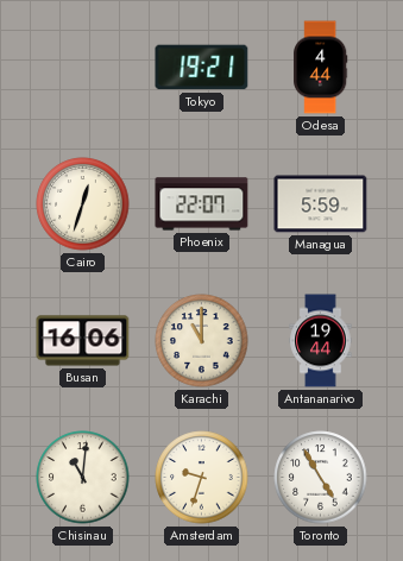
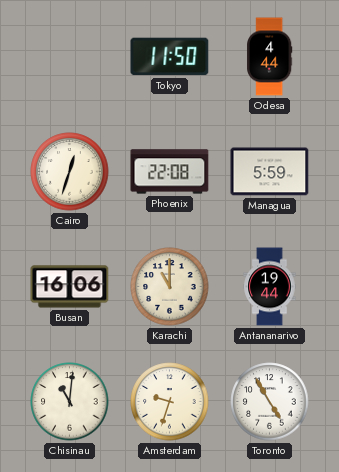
Tokyo: 19:21 -> 11:50
Phoenix: 22:07 -> 22:08
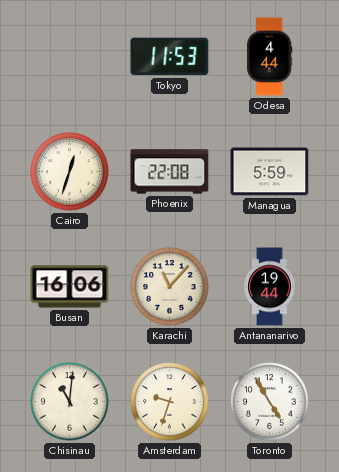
Tokyo: 11:50 -> 11:53
Karachi: 11:00 -> 11:07
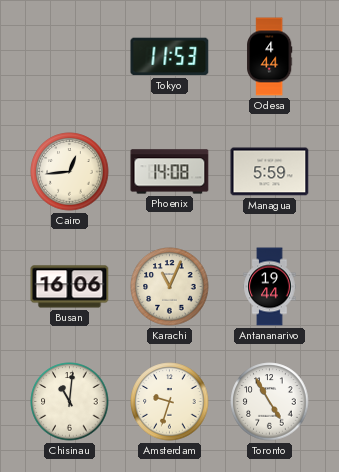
Cairo: 12:33 -> 12:44
Phoenix: 22:08 -> 14:08
Karachi: 11:07 -> 11:04
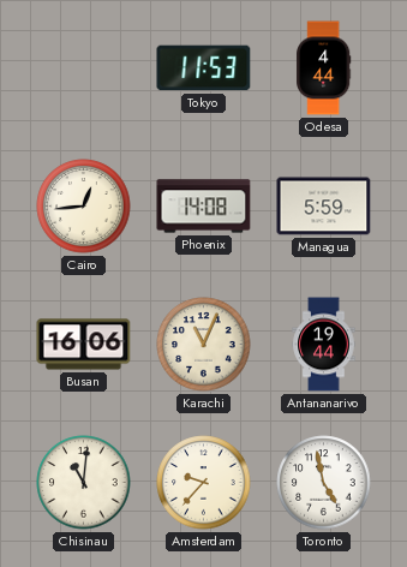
Amsterdam: 9:33 -> 9:37
Toronto: 4:55 -> 4:58
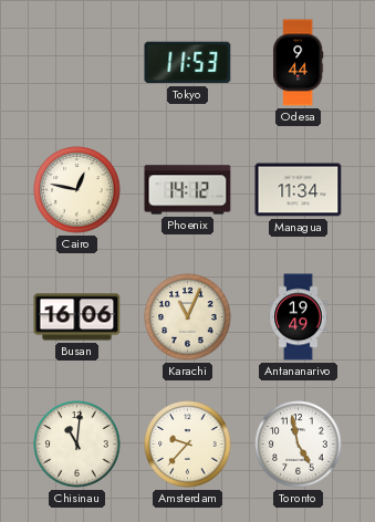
Odesa: 4:44 -> 9:44
Cairo: 12:44 -> 12:47
Phoenix: 14:08 -> 14:12
Managua: 5:59 -> 11:34
Antananarivo: 19:44 -> 19:49
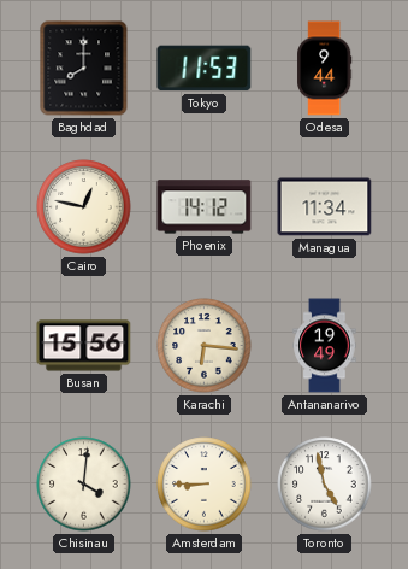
Baghdad: none -> 8:00
Busan: 16:06 -> 15:56
Karachi: 11:04 -> 6:16
Chisinau: 11:01 -> 4:01
Amsterdam: 9:37 -> 8:45
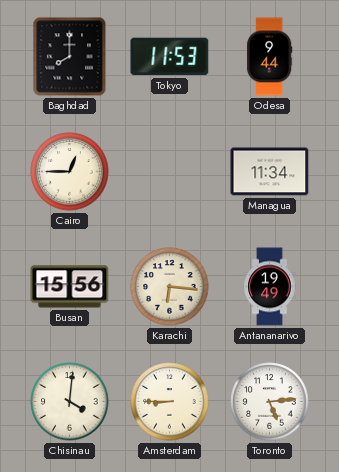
Cairo: 12:47 -> 12:45
Phoenix: 14:12 -> none
Toronto: 4:58 -> 5:14
